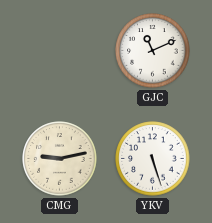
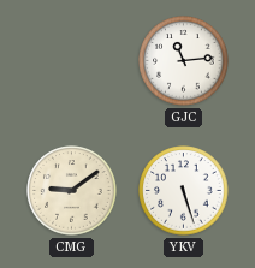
GJC: 11:11 -> 11:14
CMG: 9:13 -> 9:09
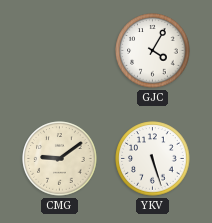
GJC: 11:14 -> 4:05
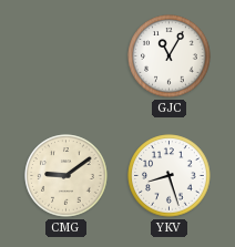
GJC: 4:05 -> 11:05
YKV: 5:27 -> 8:27
